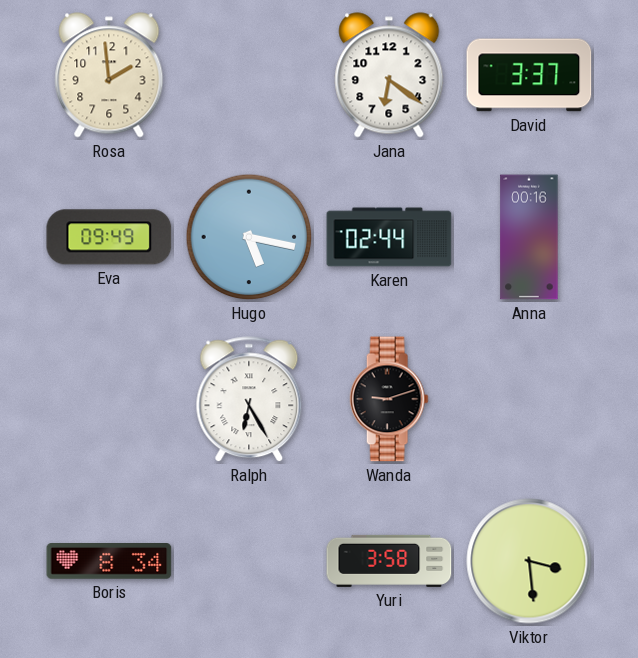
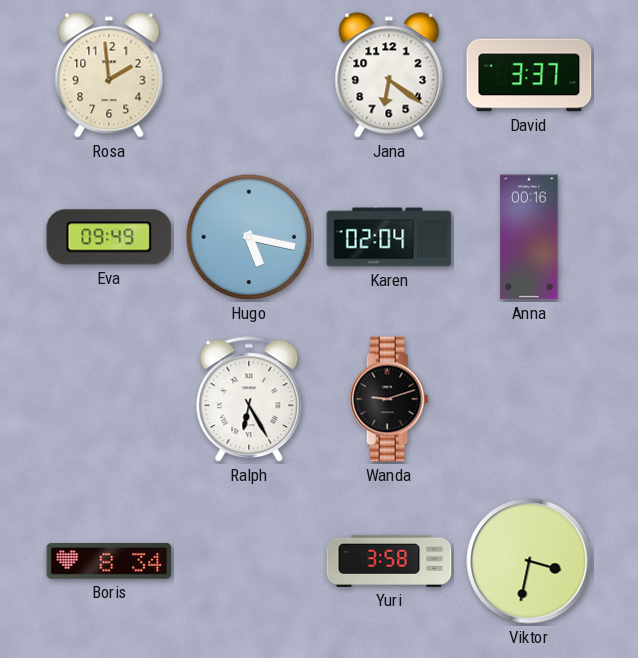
Karen: 02:44 -> 02:04
Viktor: 3:29 -> 3:32
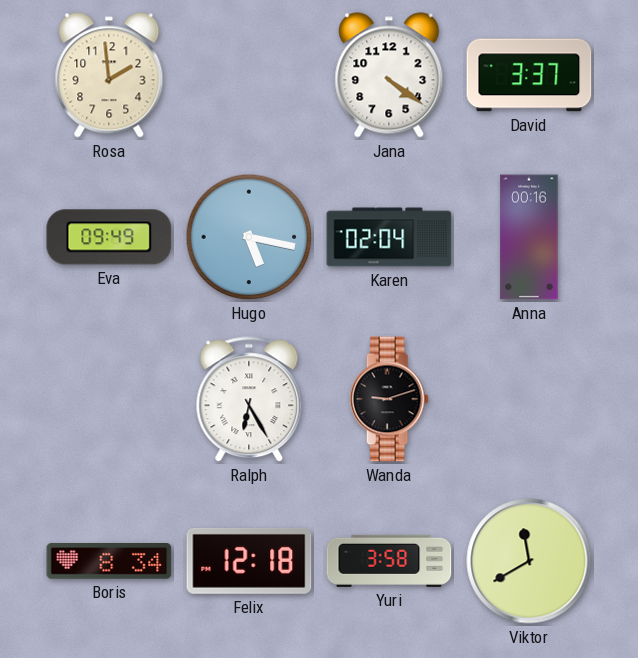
Jana: 6:21 -> 4:21
Felix: none -> 12:18
Viktor: 3:32 -> 11:40
